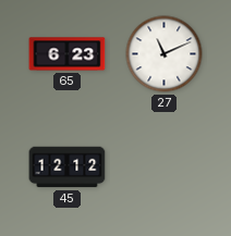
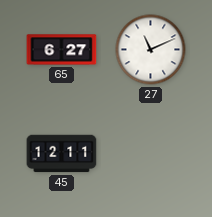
65: 6:23 -> 6:27
45: 12:12 -> 12:11
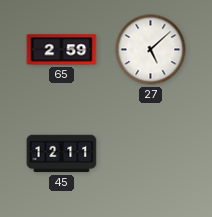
65: 6:27 -> 2:59
27: 11:11 -> 5:08
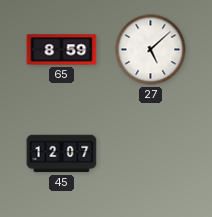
65: 2:59 -> 8:59
45: 12:11 -> 12:07
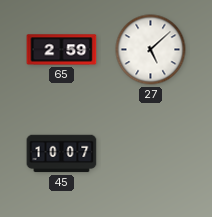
65: 8:59 -> 2:59
45: 12:07 -> 10:07
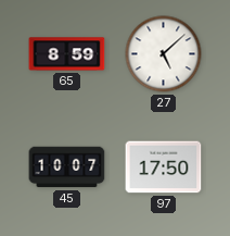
65: 2:59 -> 8:59
97: none -> 17:50
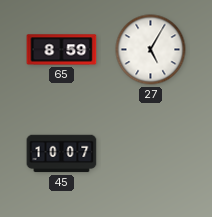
27: 5:08 -> 5:05
97: 17:50 -> none
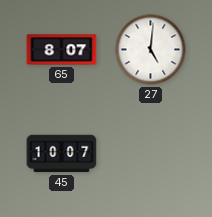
65: 8:59 -> 8:07
27: 5:05 -> 5:01
